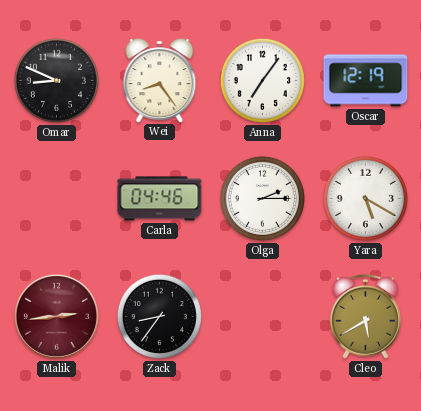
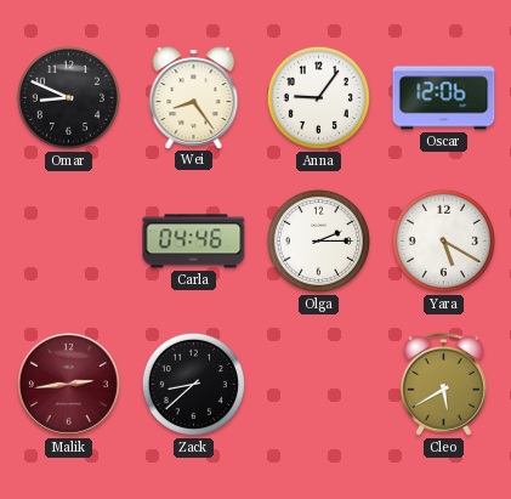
Anna: 7:06 -> 9:06
Oscar: 12:19 -> 12:06
Zack: 8:36 -> 8:38
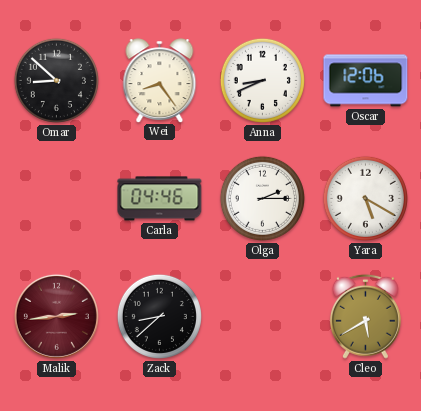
Omar: 8:49 -> 8:52
Anna: 9:06 -> 8:41
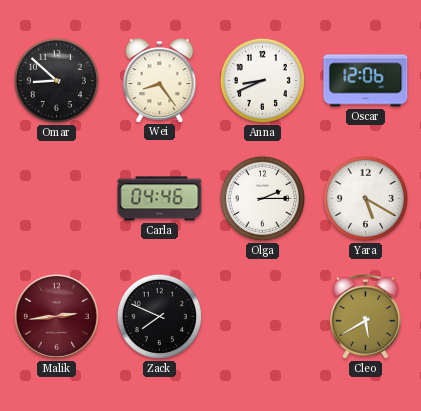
Zack: 8:38 -> 7:49
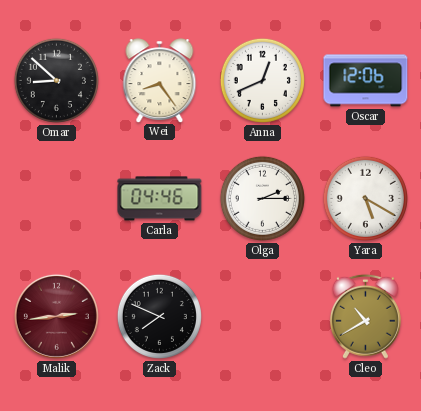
Anna: 8:41 -> 12:41
Cleo: 5:40 -> 10:40
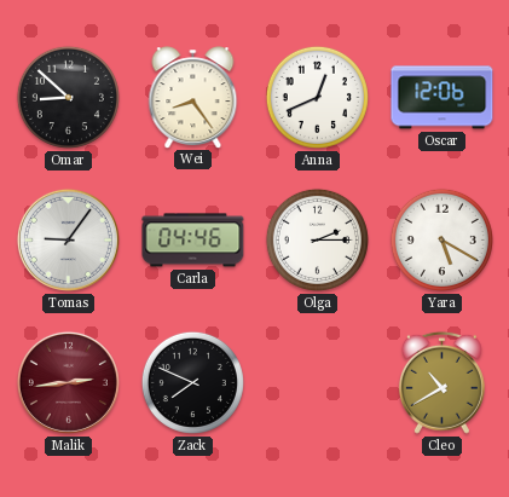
Tomas: none -> 9:06
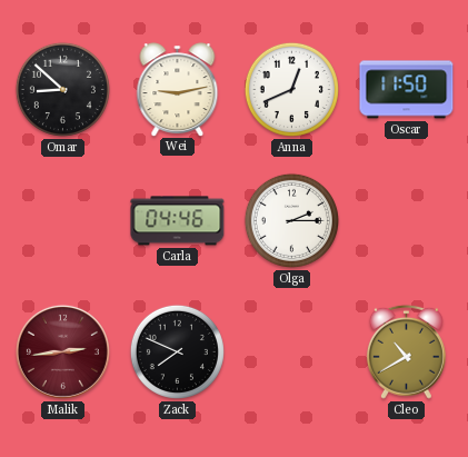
Wei: 8:24 -> 9:13
Oscar: 12:06 -> 11:50
Tomas: 9:06 -> none
Yara: 5:20 -> none
